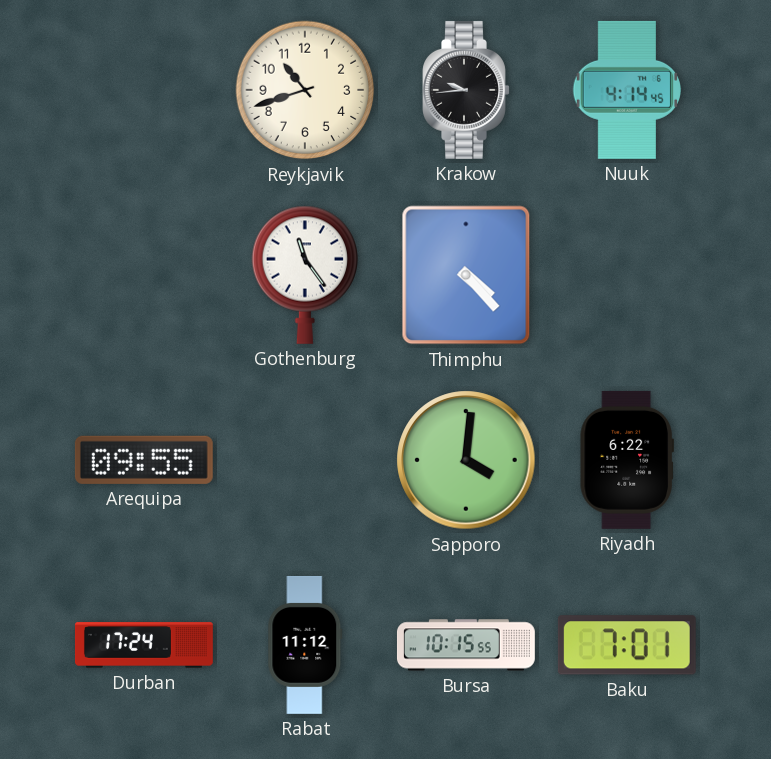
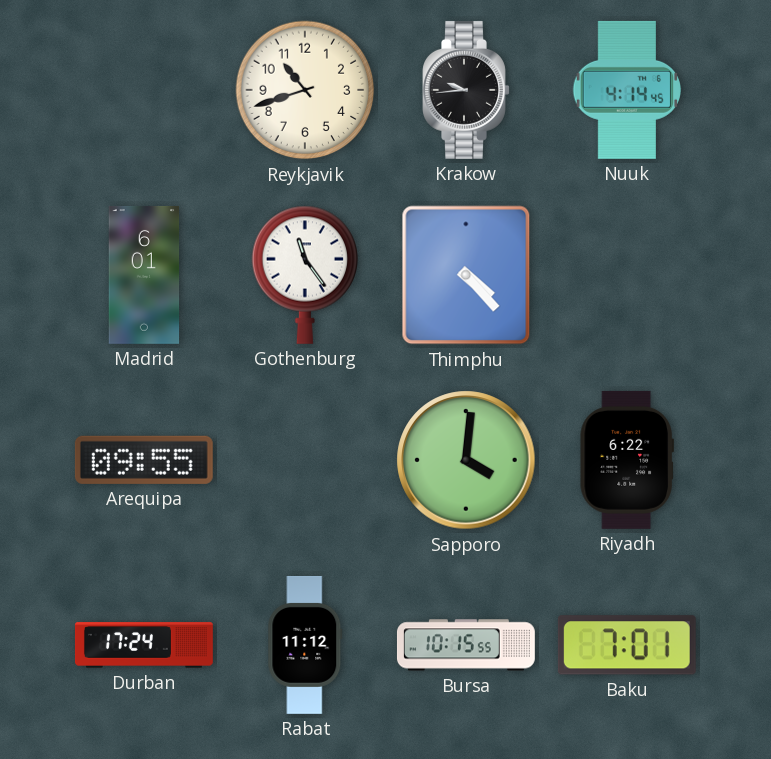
Madrid: none -> 6:01
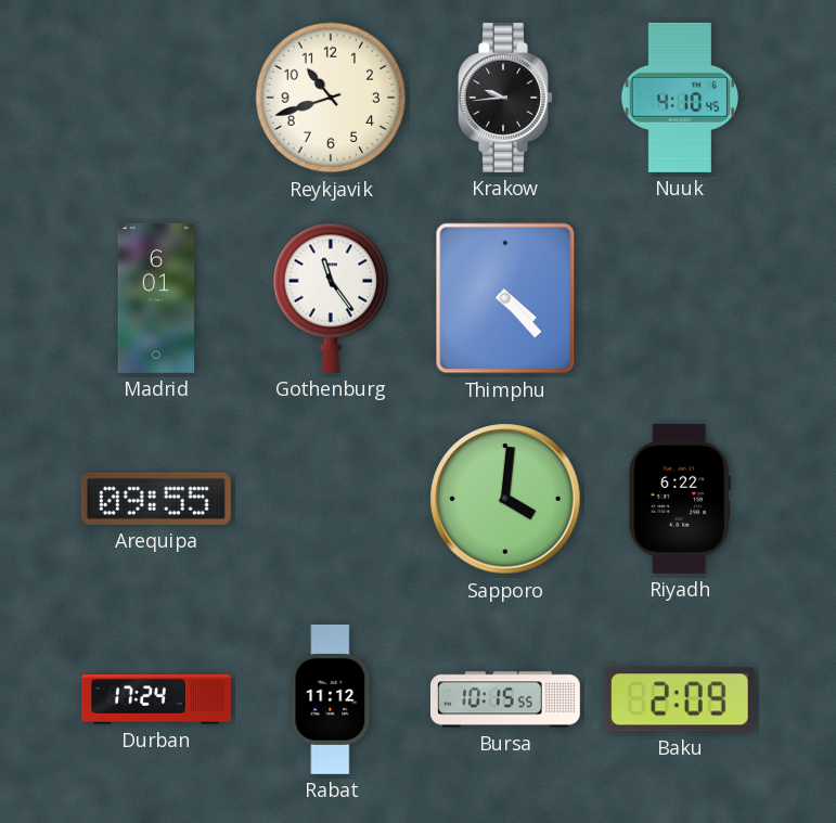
Nuuk: 4:14 -> 4:10
Baku: 7:01 -> 2:09
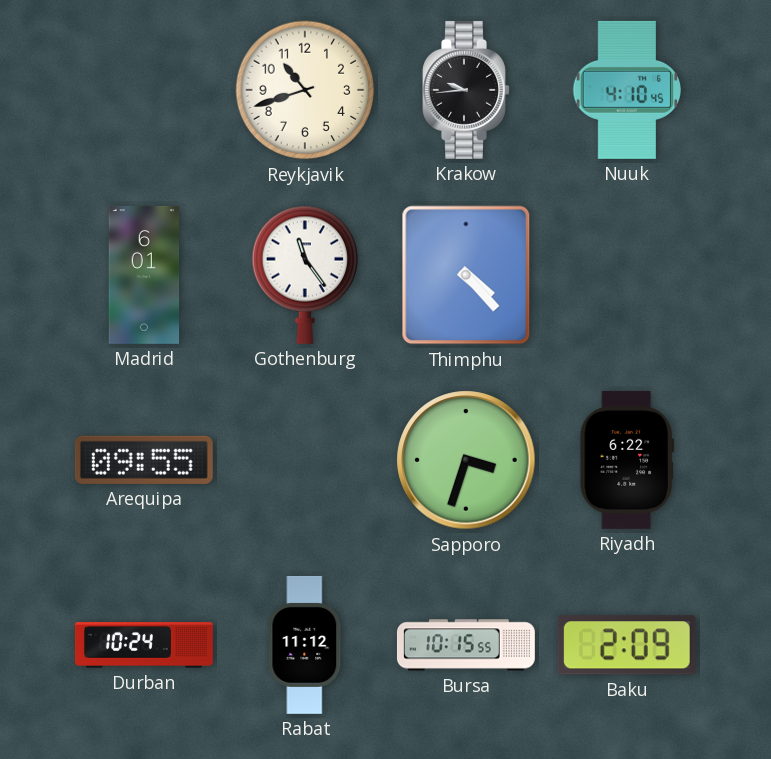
Sapporo: 4:01 -> 3:33
Durban: 17:24 -> 10:24
